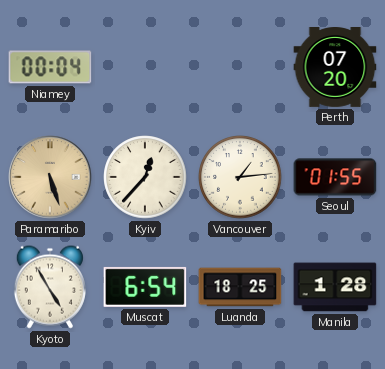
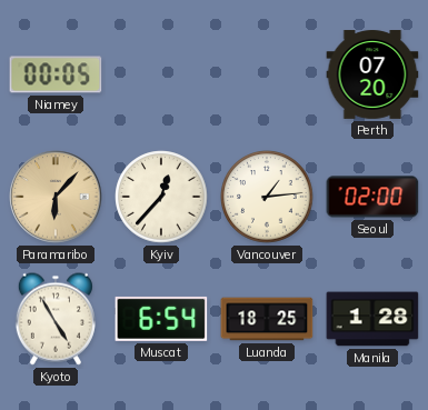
Niamey: 00:04 -> 00:05
Paramaribo: 5:27 -> 6:07
Seoul: 01:55 -> 02:00
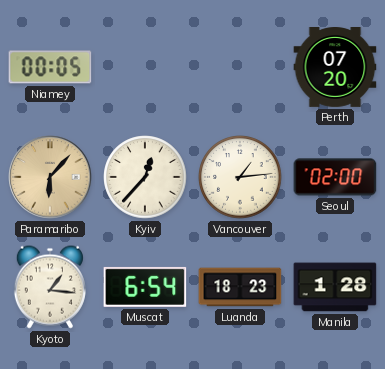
Kyoto: 4:55 -> 1:16
Luanda: 18:25 -> 18:23
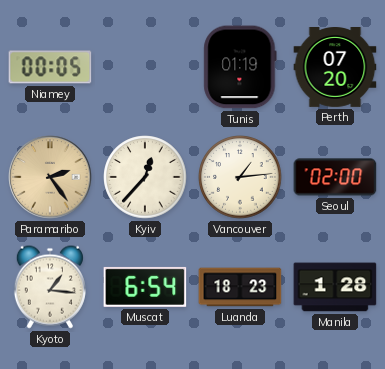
Tunis: none -> 01:19
Paramaribo: 6:07 -> 2:24
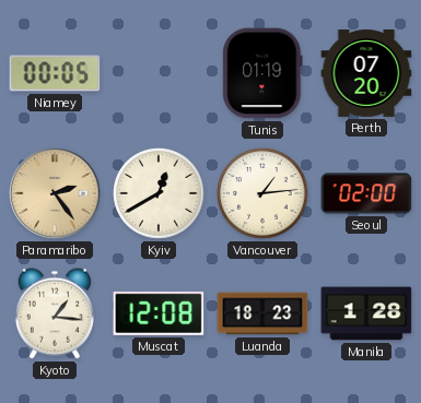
Kyiv: 12:37 -> 12:40
Muscat: 6:54 -> 12:08
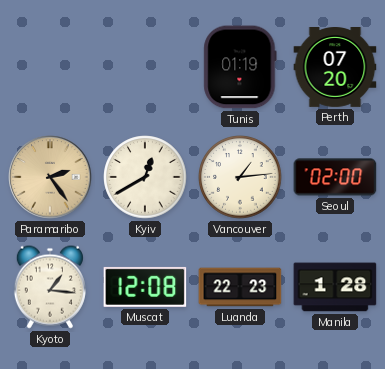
Niamey: 00:05 -> none
Luanda: 18:23 -> 22:23
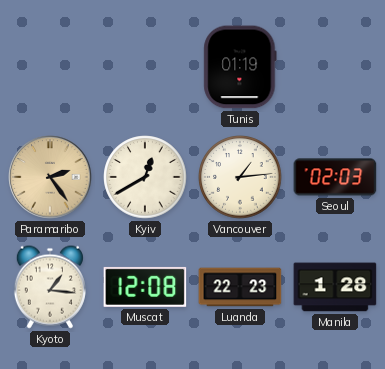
Perth: 07:20 -> none
Seoul: 02:00 -> 02:03
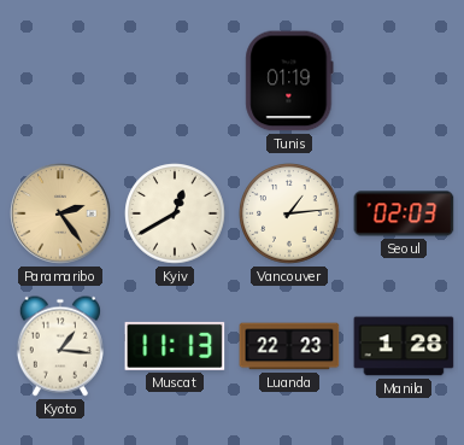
Muscat: 12:08 -> 11:13
